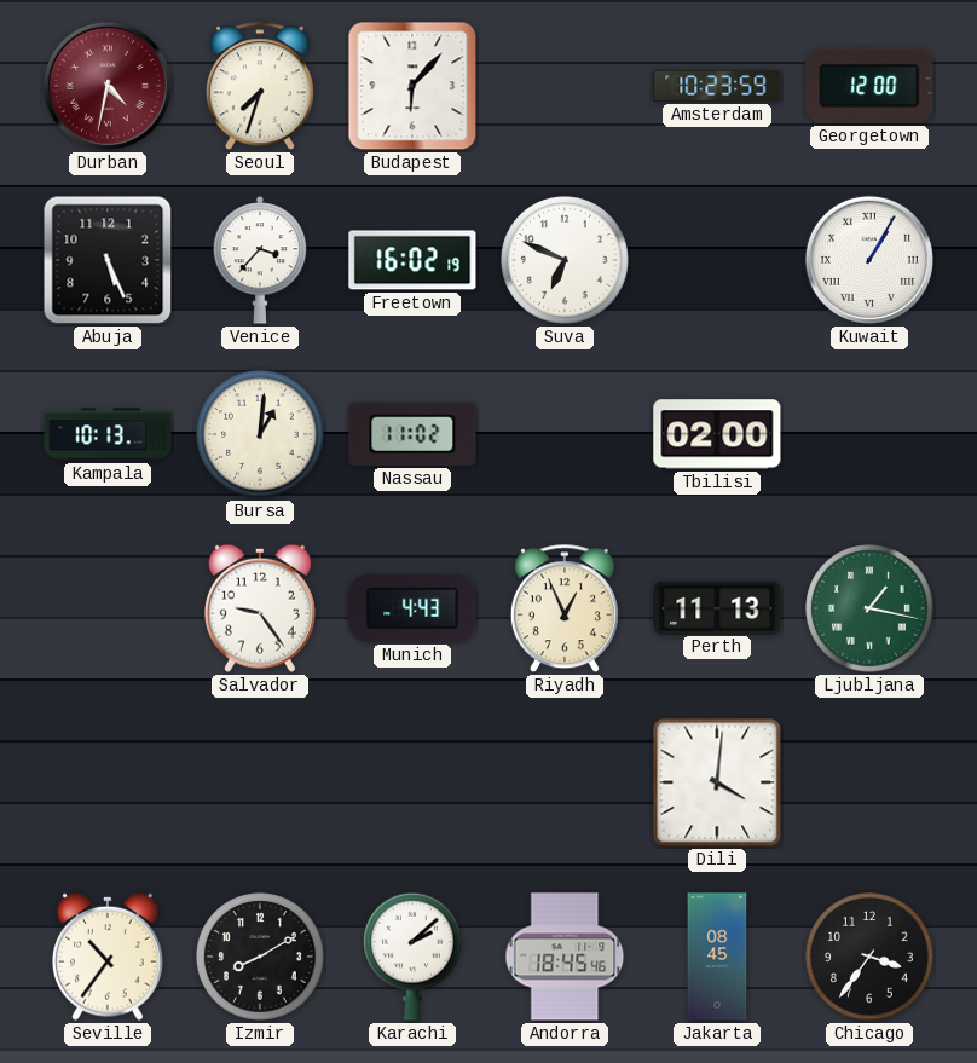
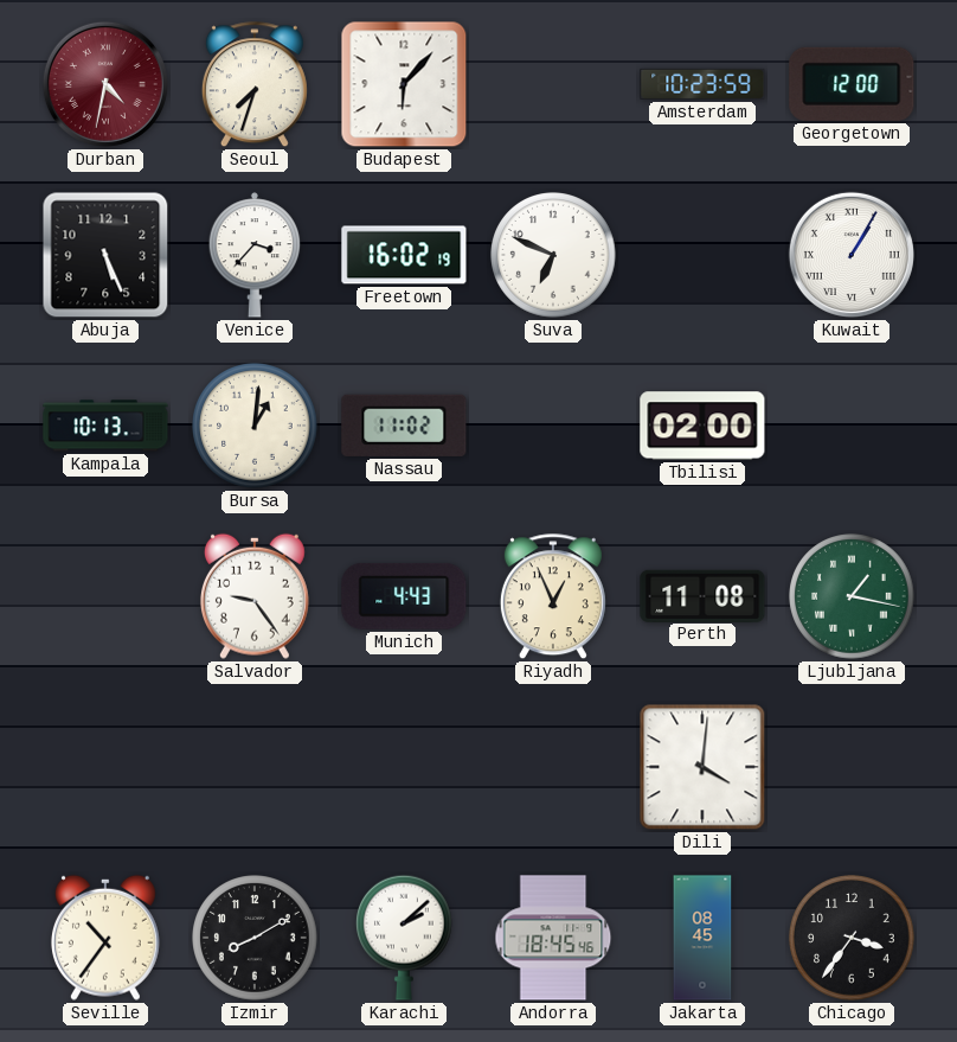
Perth: 11:13 -> 11:08
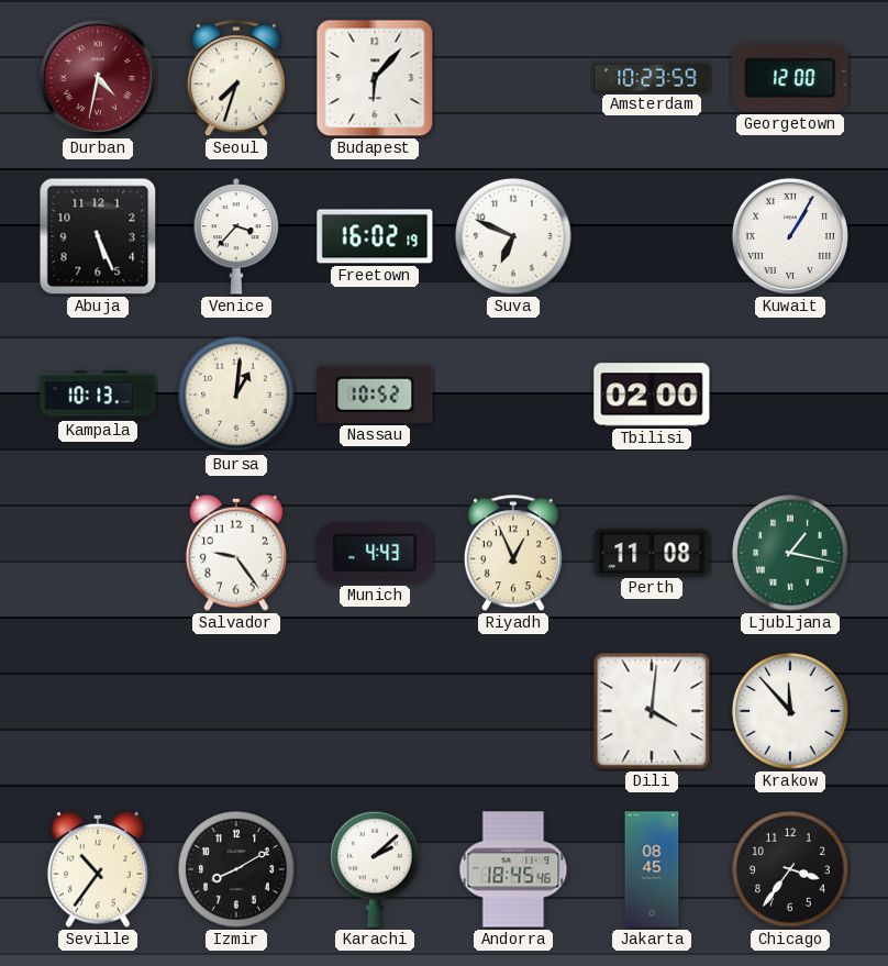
Nassau: 11:02 -> 10:52
Krakow: none -> 11:53
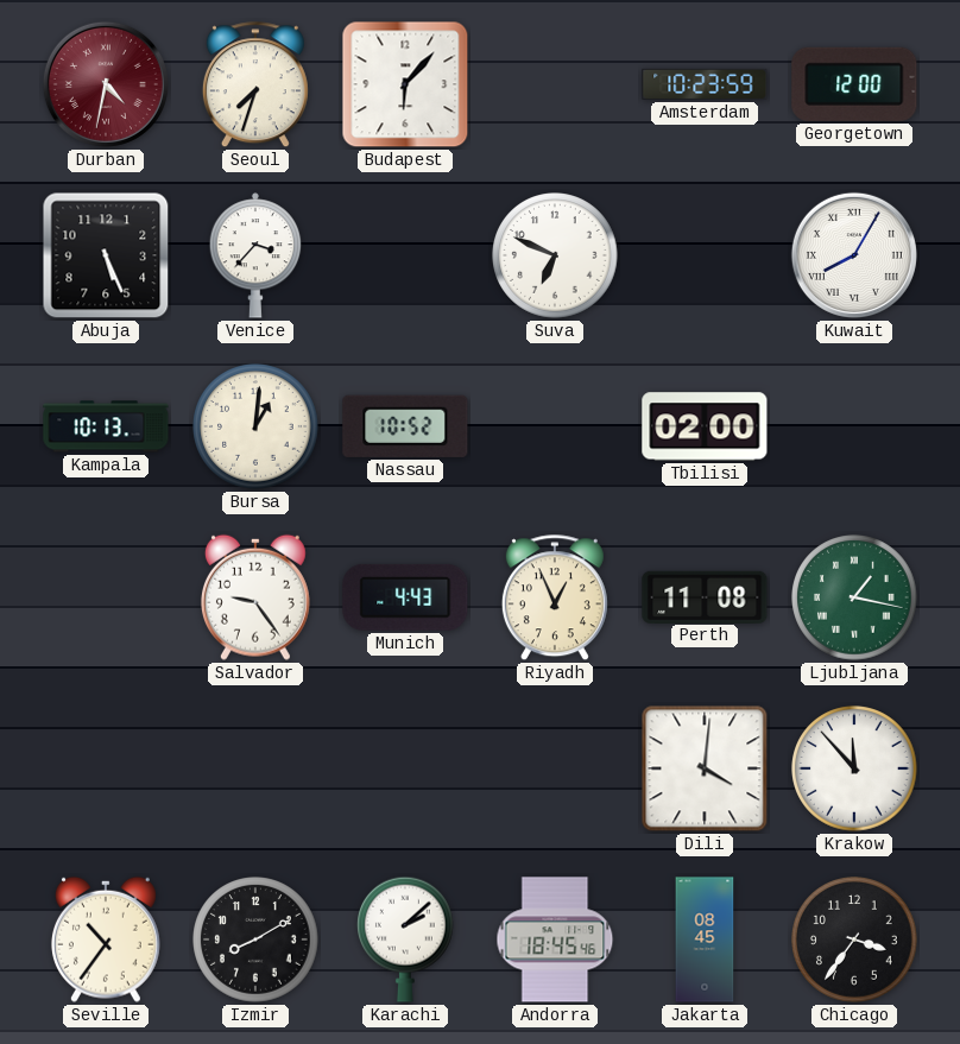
Freetown: 16:02 -> none
Kuwait: 1:05 -> 8:05
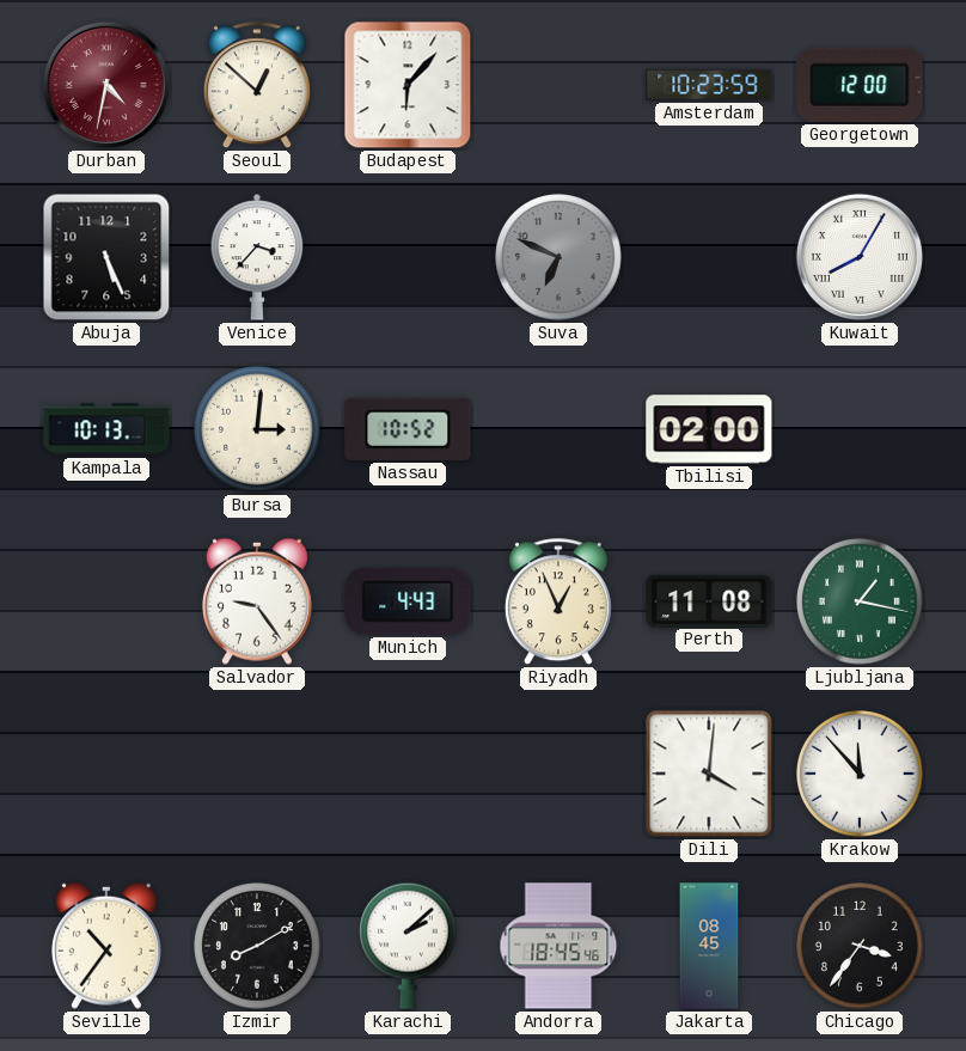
Seoul: 7:33 -> 12:52
Suva dial: white -> grey
Bursa: 1:01 -> 3:01
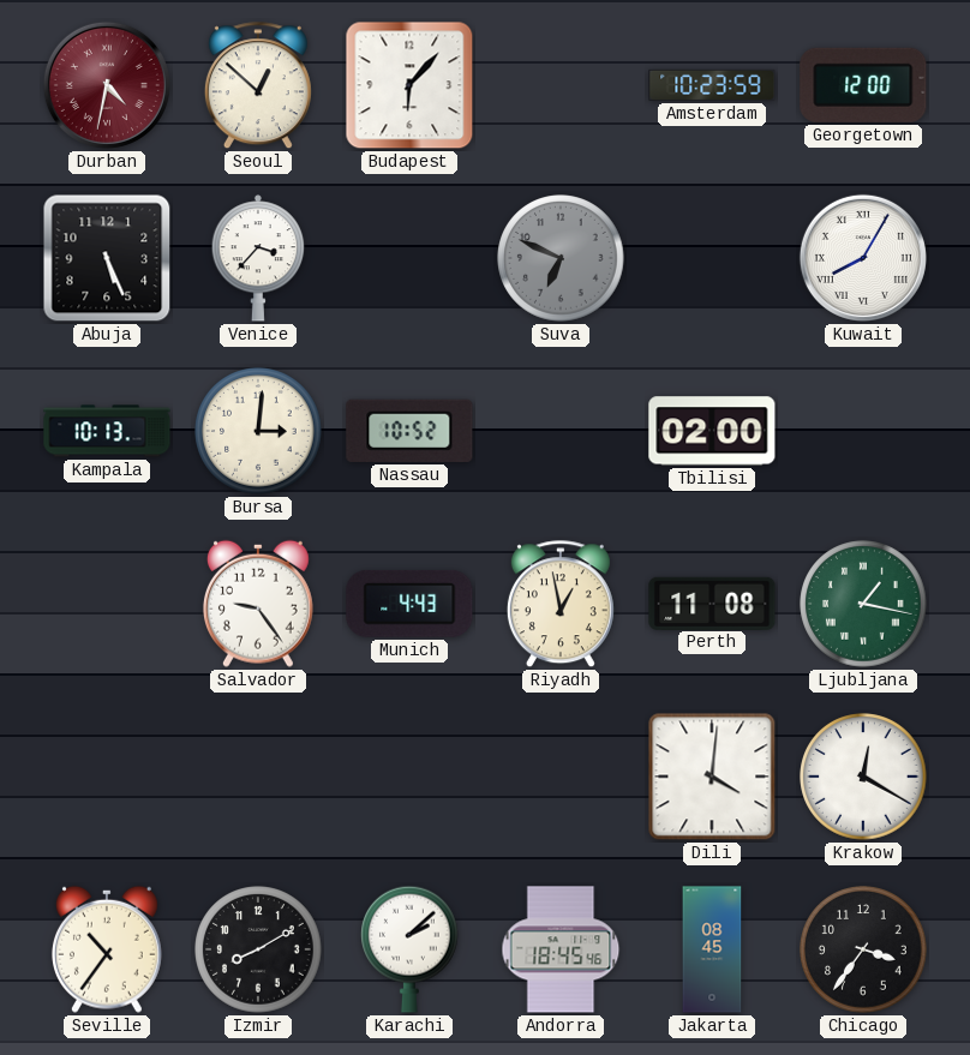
Riyadh: 12:56 -> 12:58
Krakow: 11:53 -> 12:20
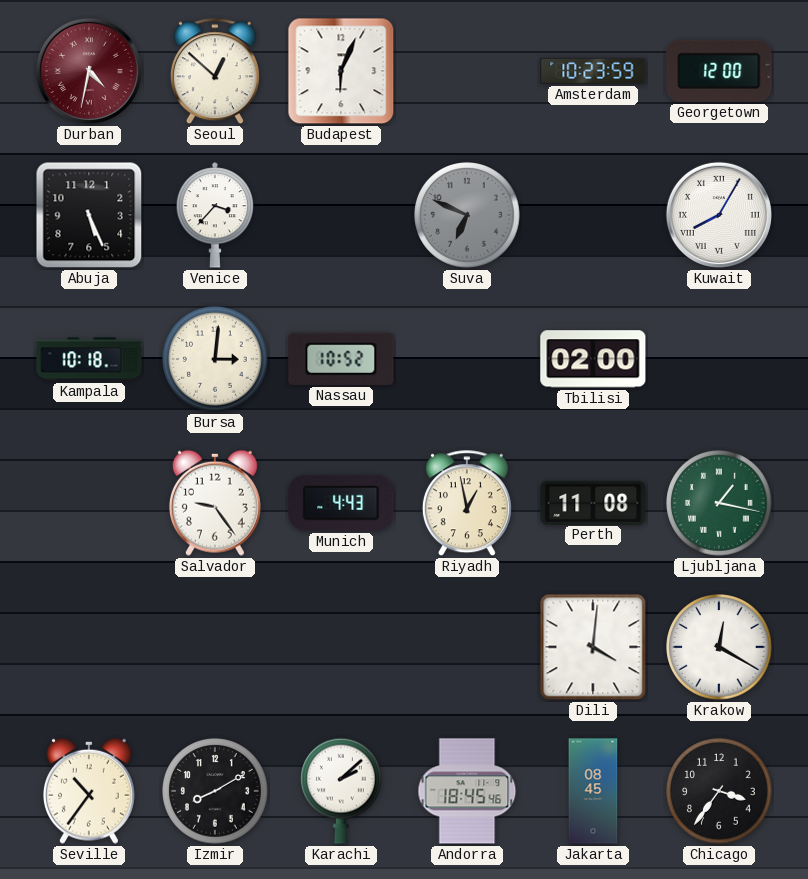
Budapest: 6:07 -> 6:04
Kampala: 10:13 -> 10:18
